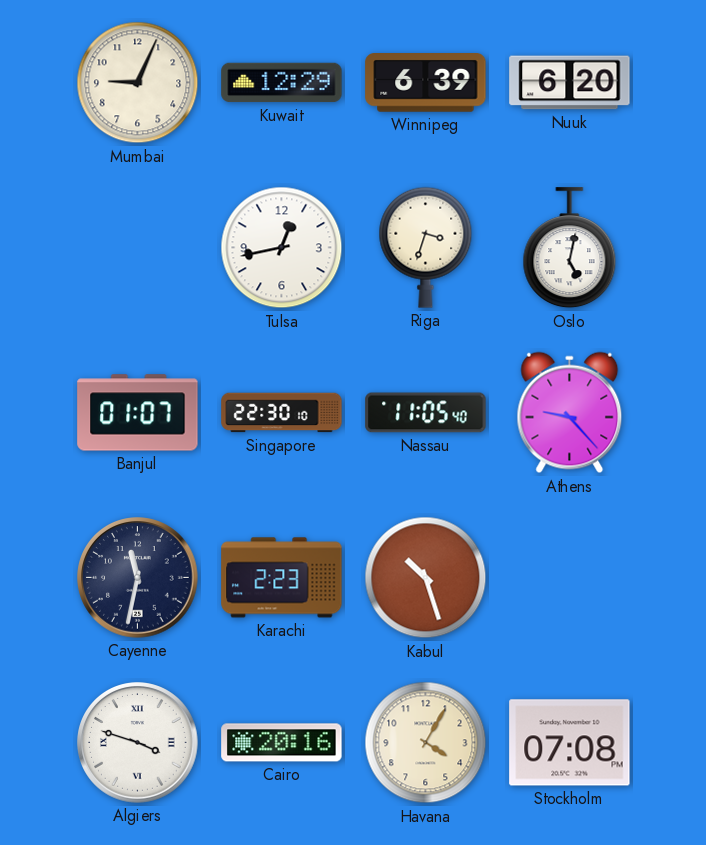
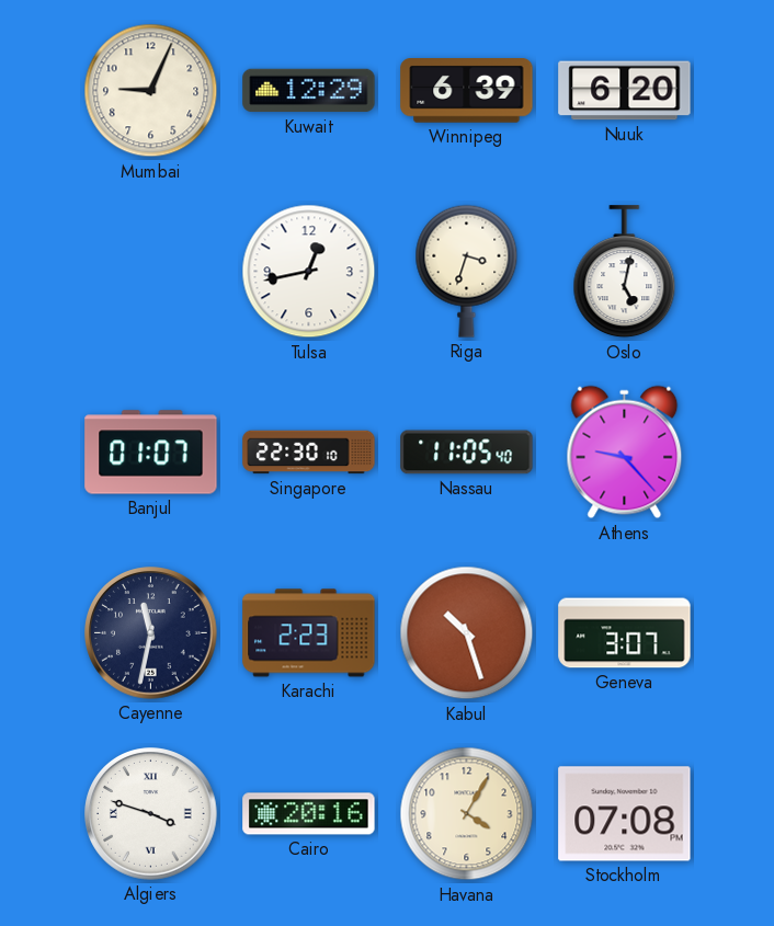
Geneva: none -> 3:07
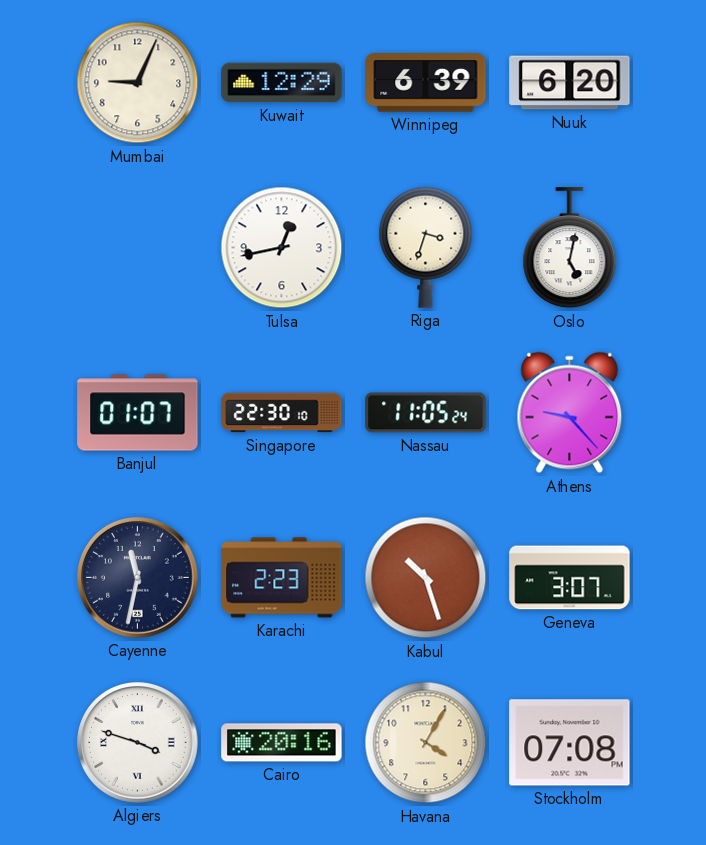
Nassau: 11:05:40 -> 11:05:24
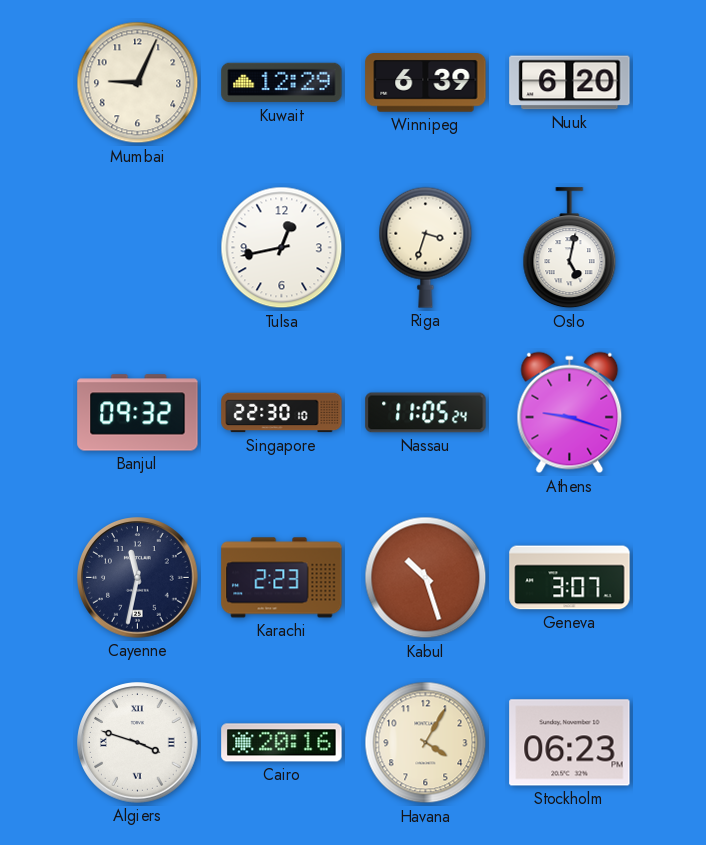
Banjul: 01:07 -> 09:32
Athens: 9:23 -> 9:18
Stockholm: 07:08 -> 06:23
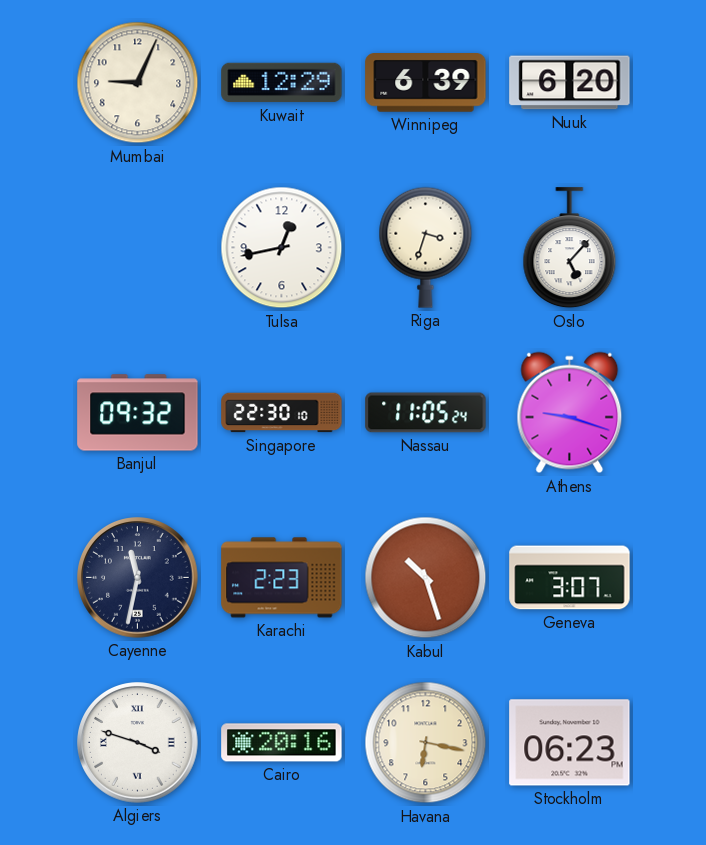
Oslo: 5:02 -> 5:07
Havana: 4:05 -> 6:17
